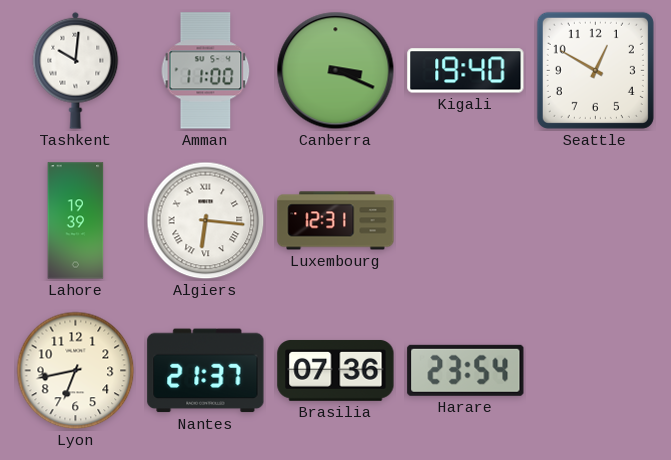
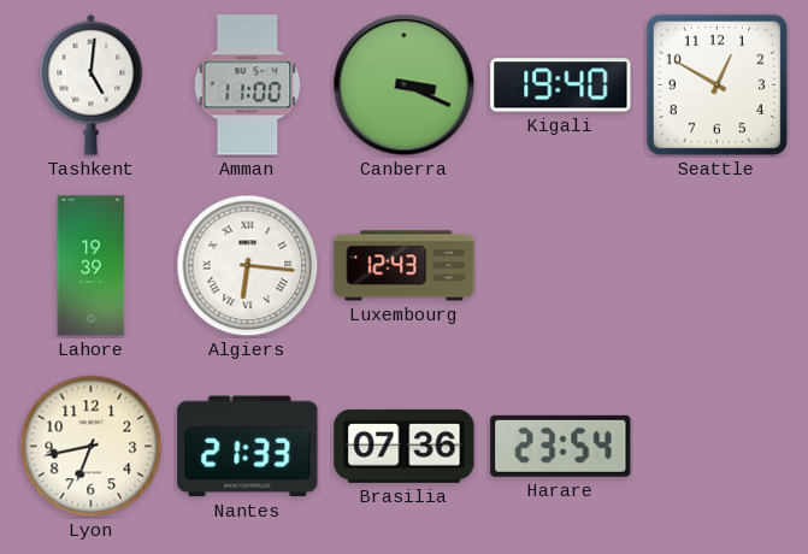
Tashkent: 10:01 -> 5:01
Luxembourg: 12:31 -> 12:43
Nantes: 21:37 -> 21:33
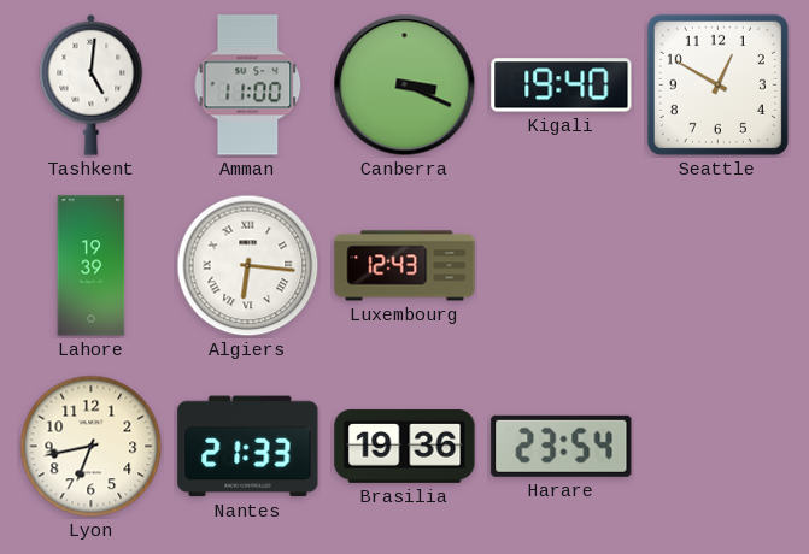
Brasilia: 07:36 -> 19:36
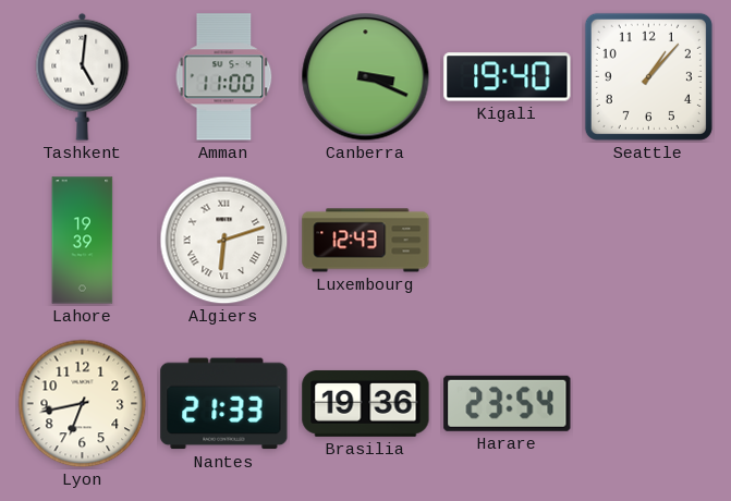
Seattle: 12:50 -> 1:07
Algiers: 6:16 -> 6:12
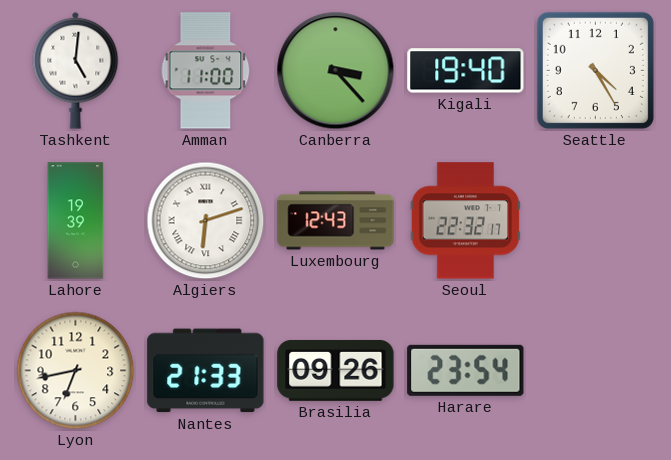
Canberra: 3:19 -> 3:23
Seattle: 1:07 -> 4:25
Seoul: none -> 22:32
Brasilia: 19:36 -> 09:26
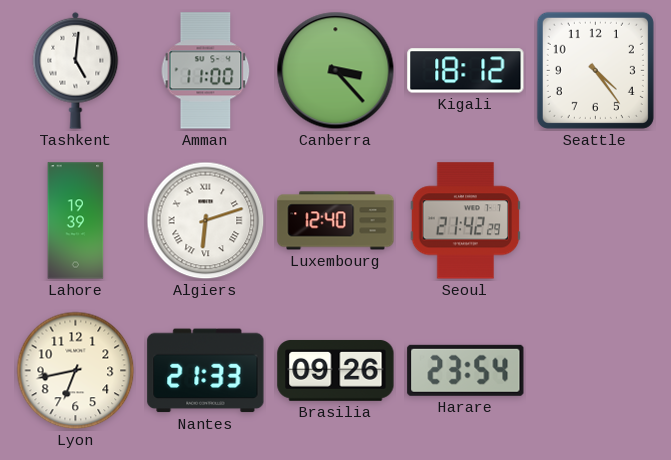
Kigali: 19:40 -> 18:12
Seattle: 4:25 -> 4:24
Luxembourg: 12:43 -> 12:40
Seoul: 22:32 -> 21:42
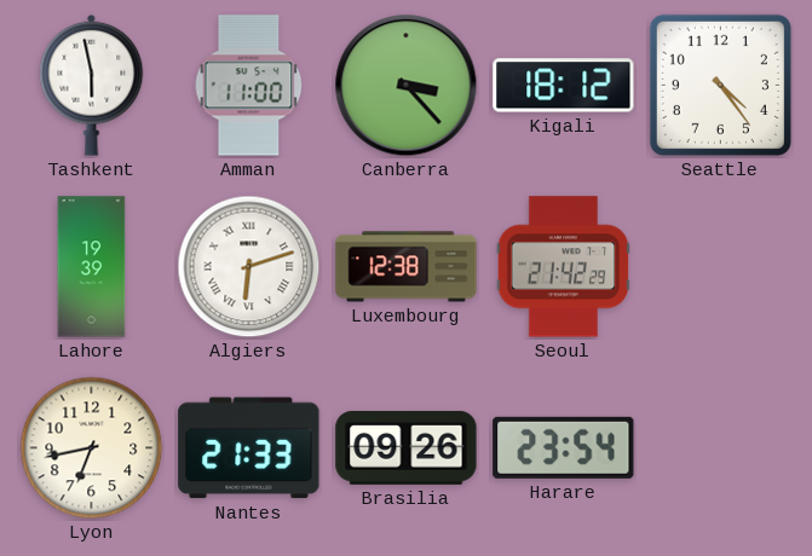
Tashkent: 5:01 -> 5:58
Luxembourg: 12:40 -> 12:38
